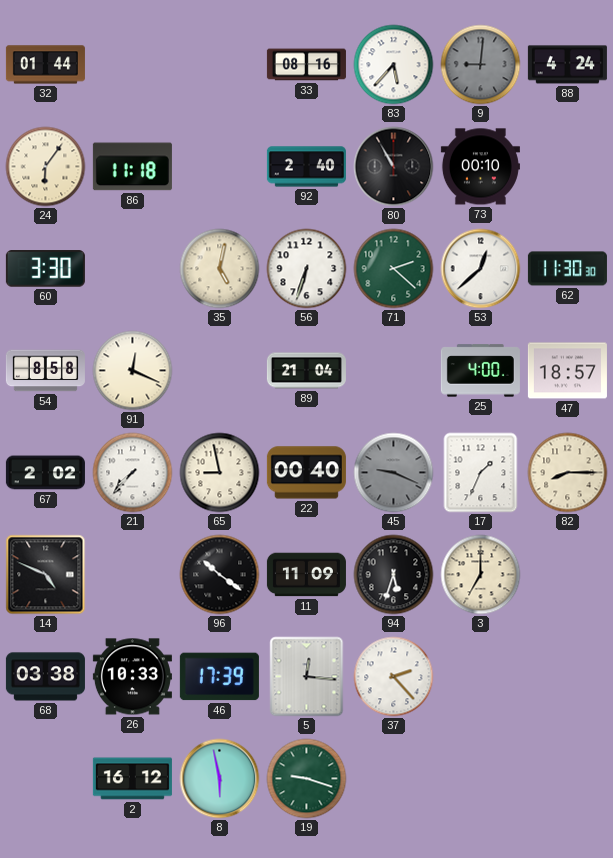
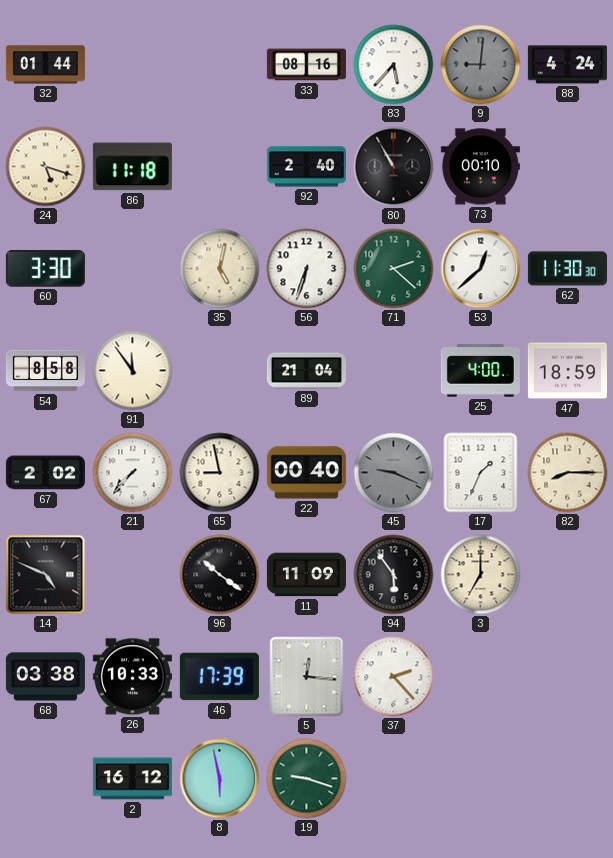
24: 6:06 -> 5:18
91: 12:19 -> 11:54
47: 18:57 -> 18:59
94: 5:33 -> 5:54
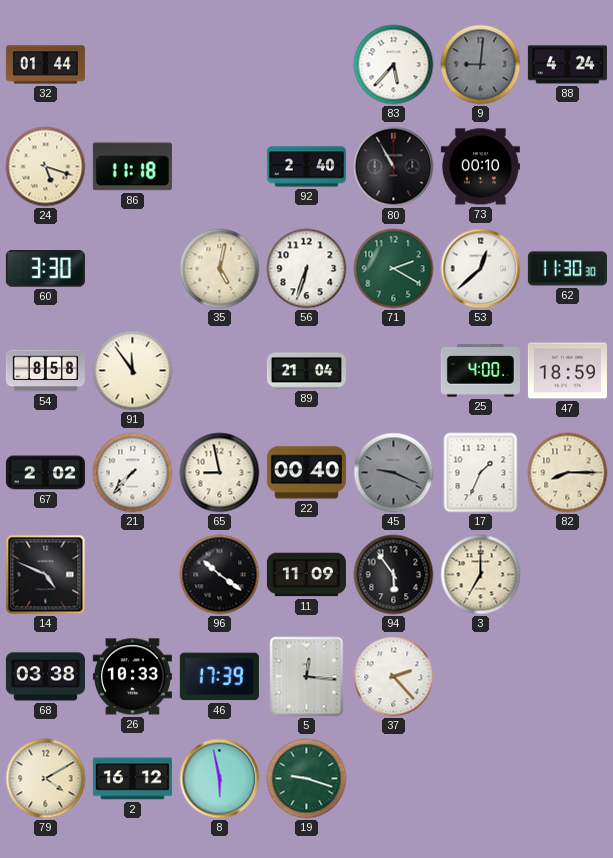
33: 08:16 -> none
71: 2:22 -> 2:20
79: none -> 4:10
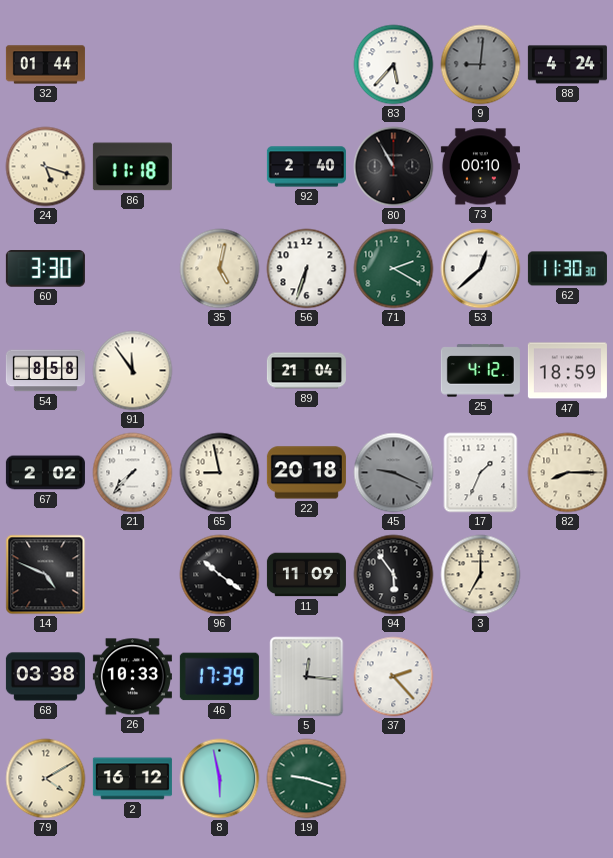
25: 4:00 -> 4:12
22: 00:40 -> 20:18
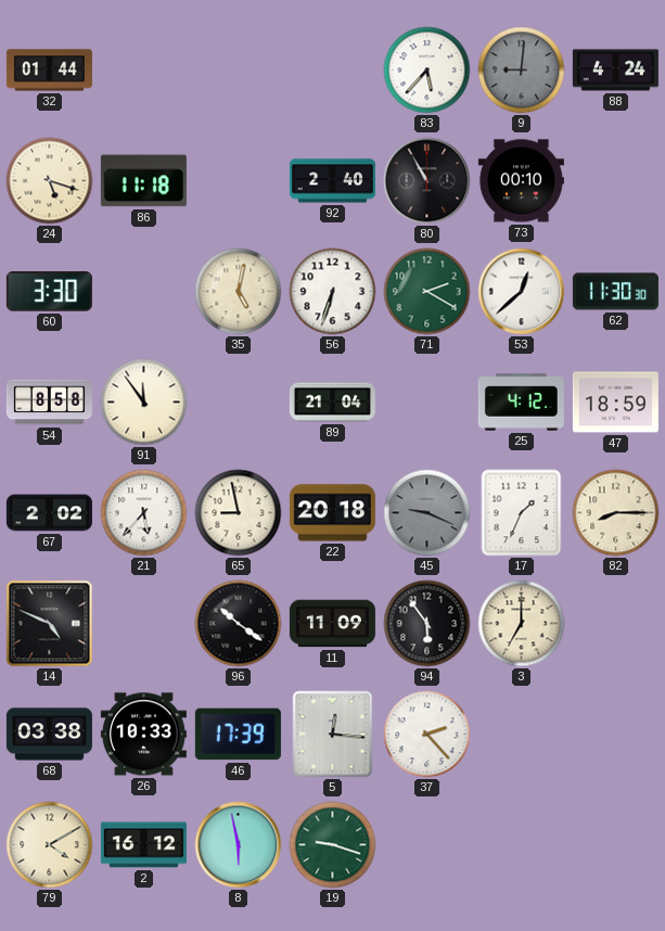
21: 7:37 -> 5:37
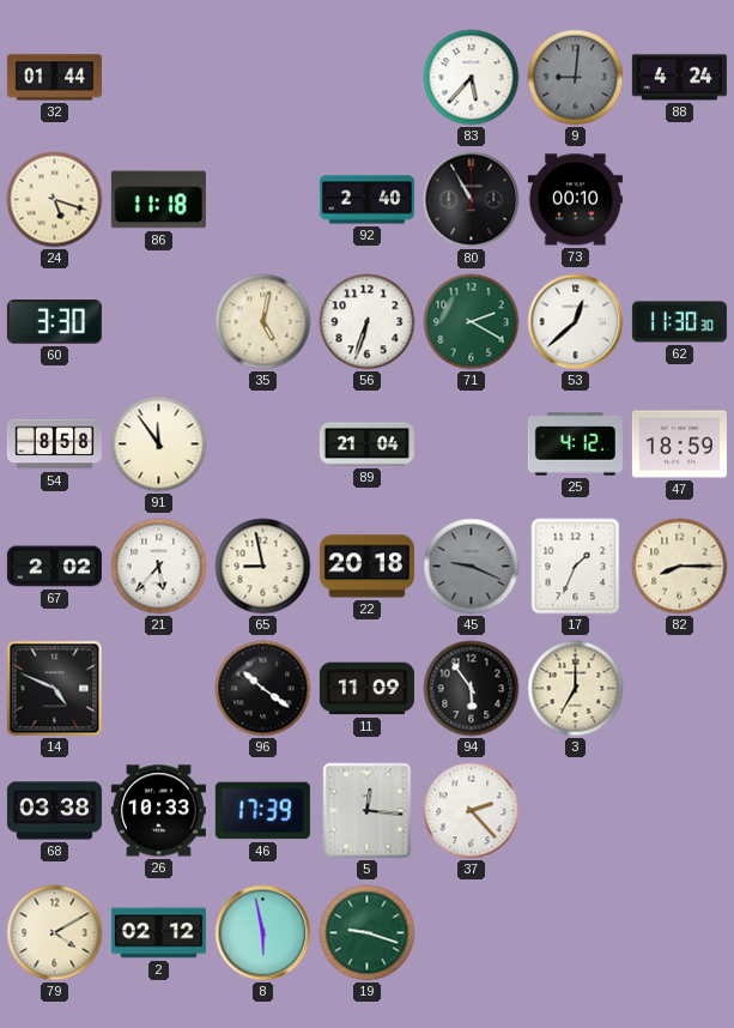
2: 16:12 -> 02:12
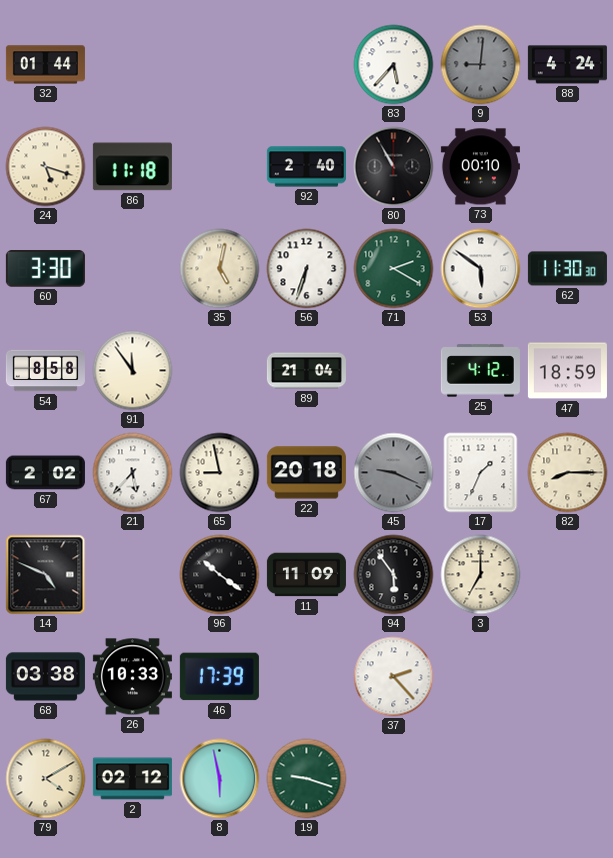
53: 12:38 -> 5:51
5: 12:16 -> none
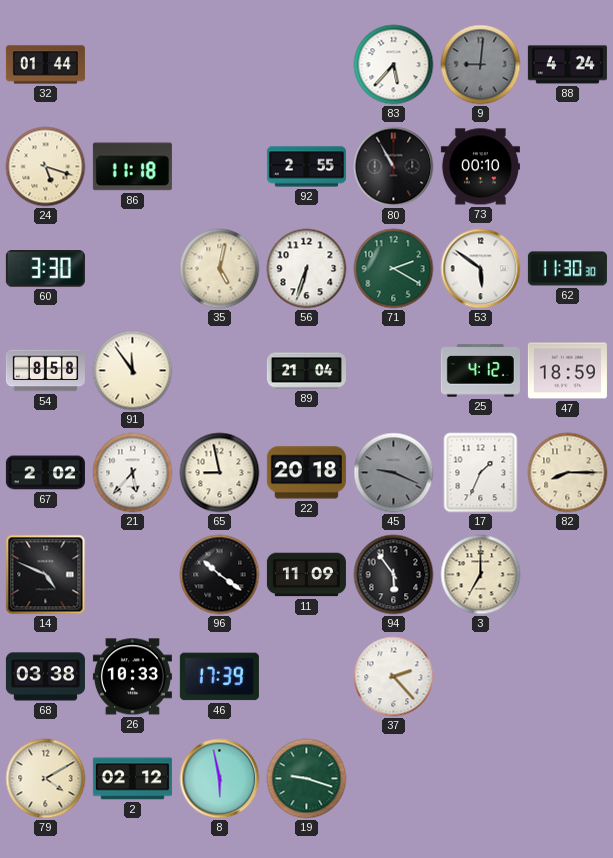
92: 2:40 -> 2:55
